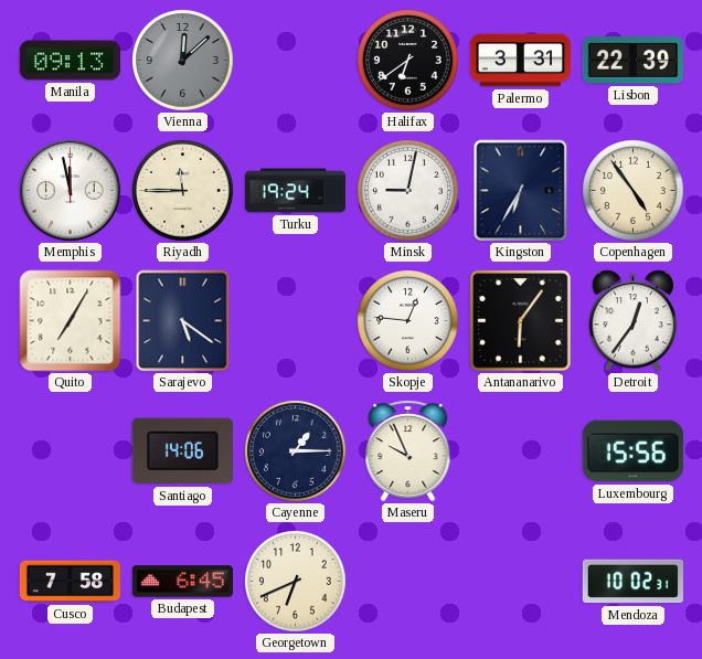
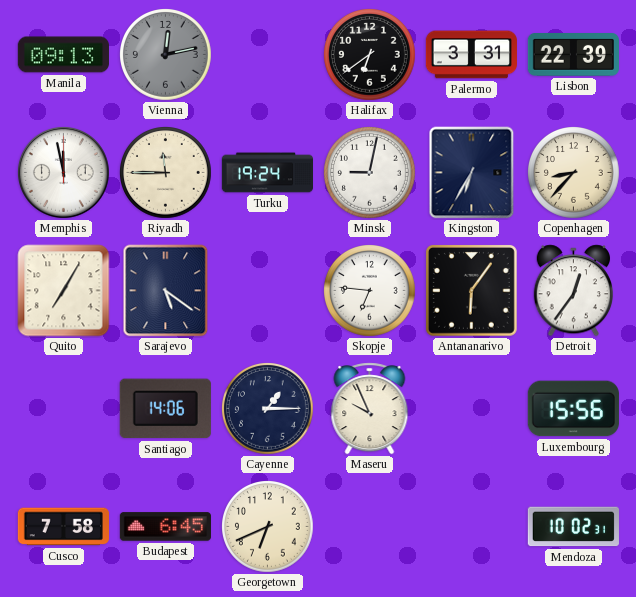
Vienna: 12:08 -> 12:13
Copenhagen: 4:54 -> 8:37
Skopje: 12:46 -> 6:46
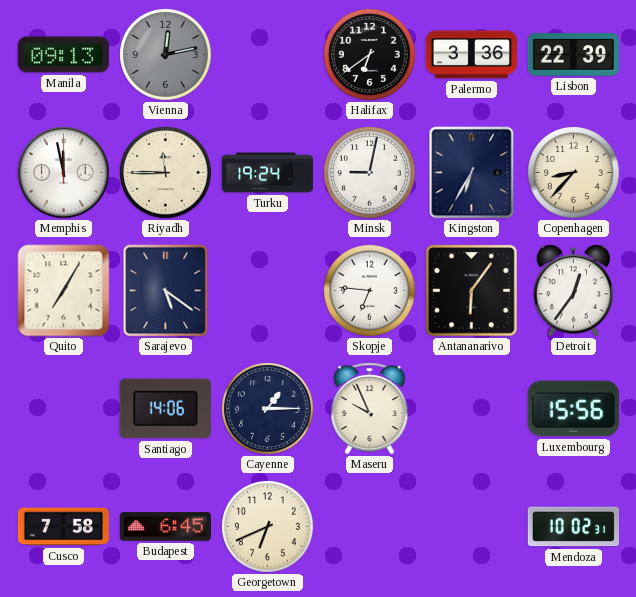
Palermo: 3:31 -> 3:36
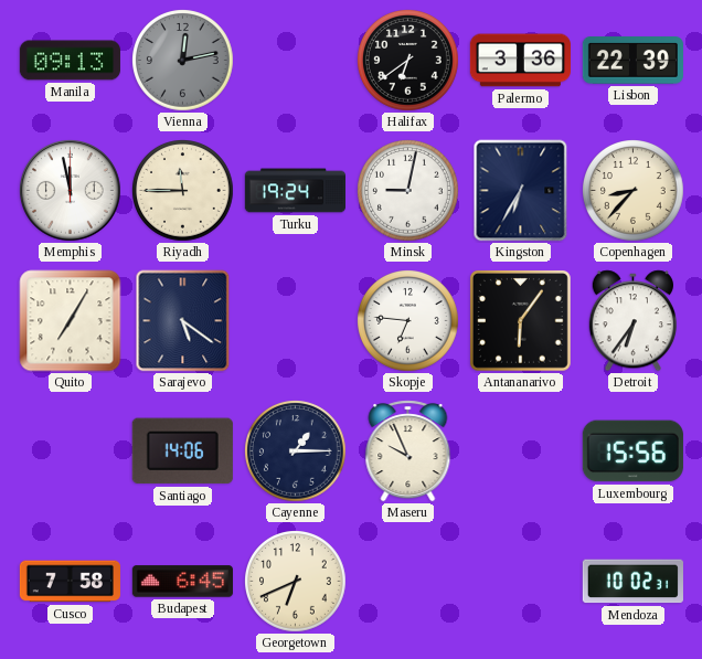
Detroit: 12:36 -> 6:36
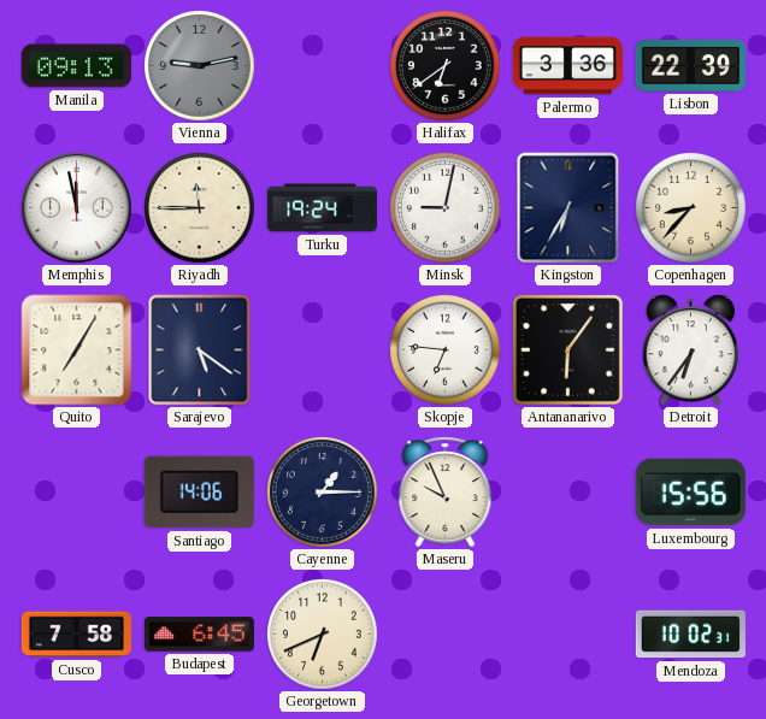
Vienna: 12:13 -> 9:13
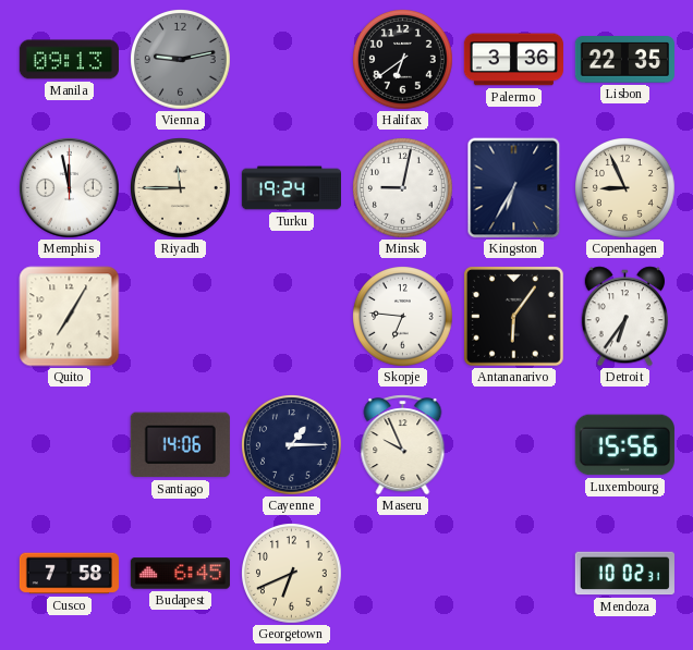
Lisbon: 22:39 -> 22:35
Copenhagen: 8:37 -> 8:56
Sarajevo: 5:21 -> none
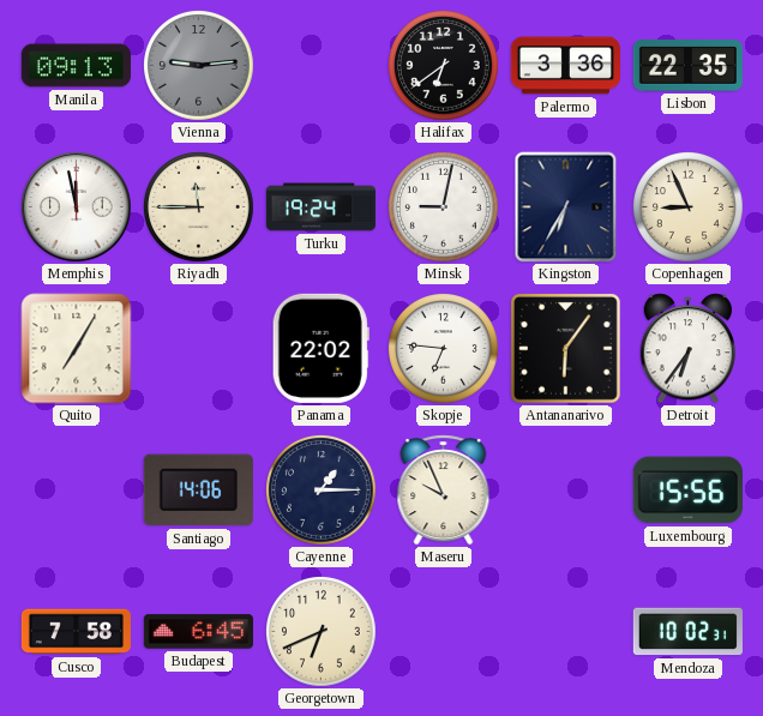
Vienna: 9:13 -> 9:14
Panama: none -> 22:02
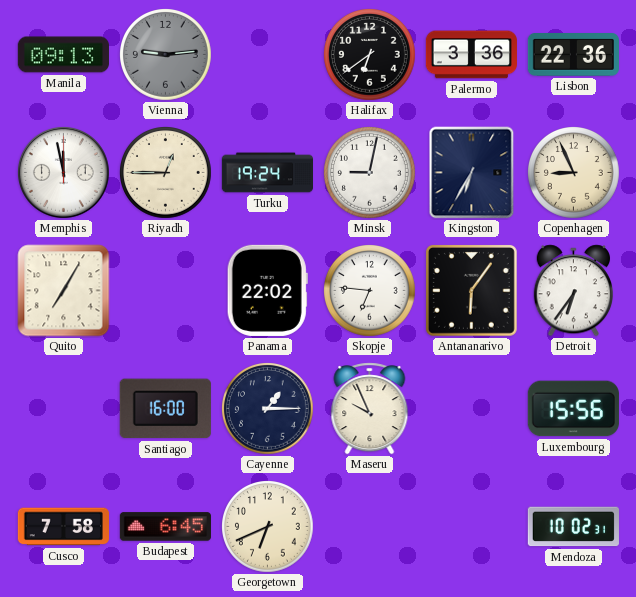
Lisbon: 22:35 -> 22:36
Riyadh: 11:45 -> 12:45
Santiago: 14:06 -> 16:00
